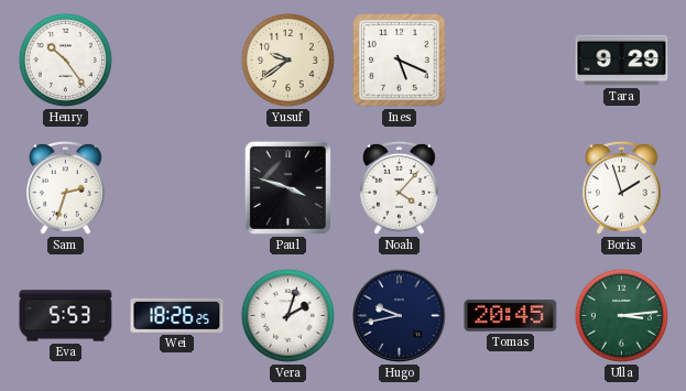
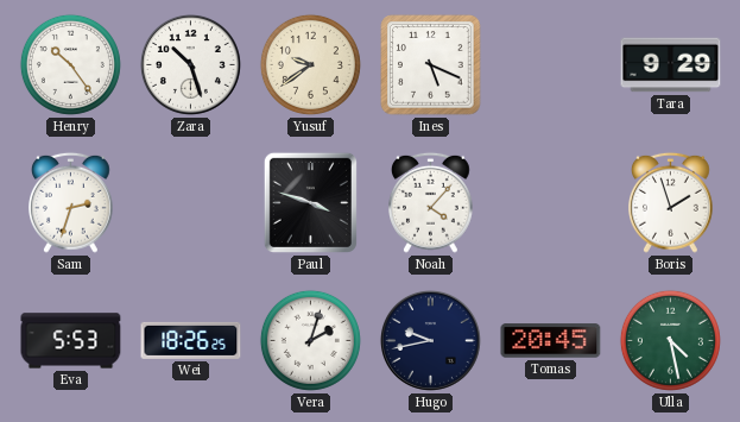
Zara: none -> 10:27
Ulla: 3:14 -> 4:28
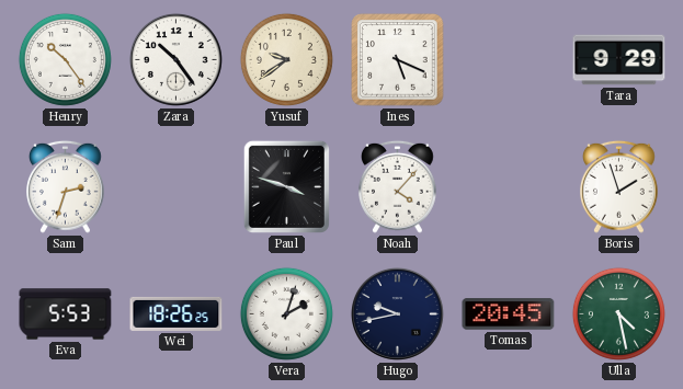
Zara: 10:27 -> 10:24
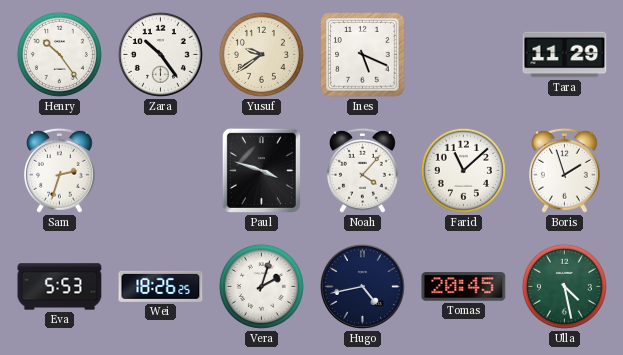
Tara: 9:29 -> 11:29
Farid: none -> 11:08
Hugo: 9:43 -> 4:43
